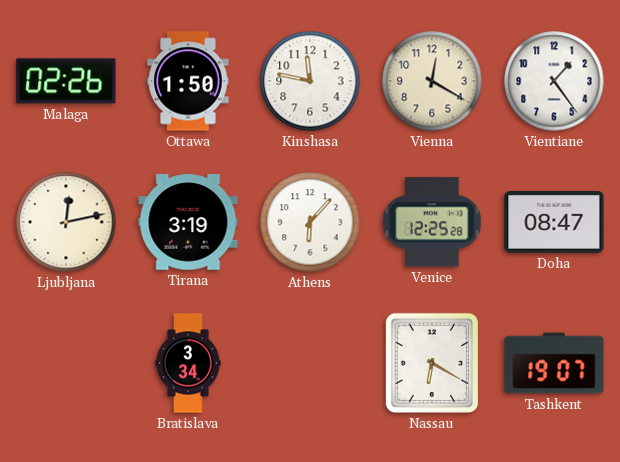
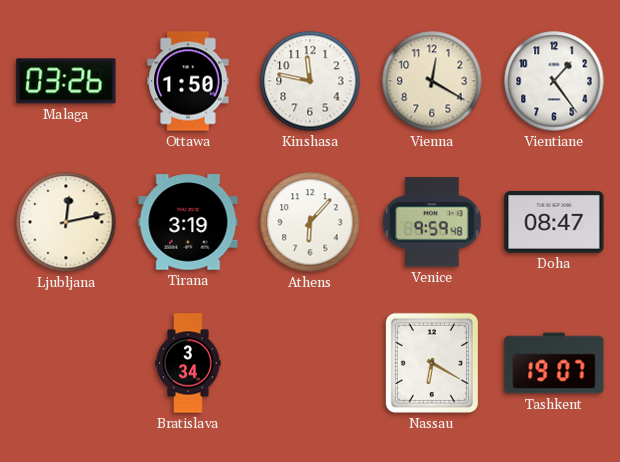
Malaga: 02:26 -> 03:26
Venice: 12:25 -> 9:59
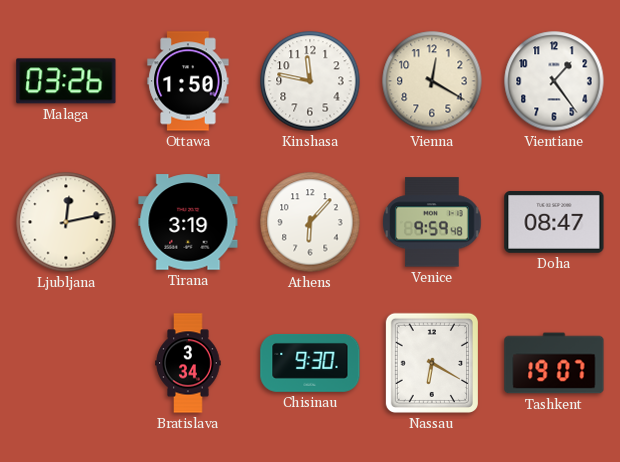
Chisinau: none -> 9:30
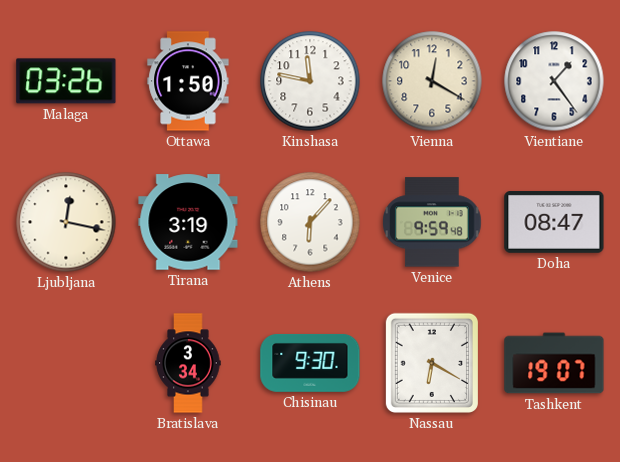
Ljubljana: 12:13 -> 12:17
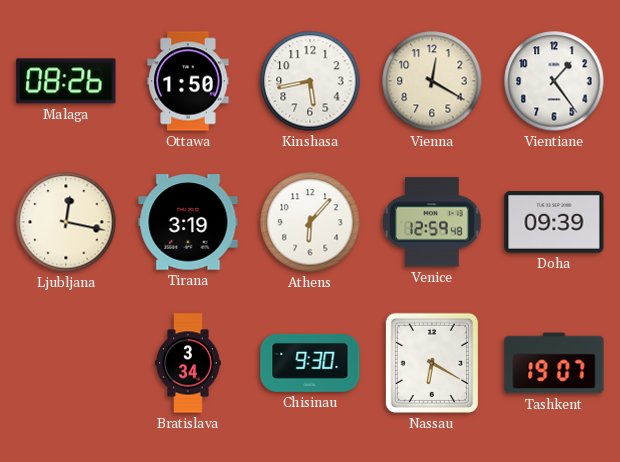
Malaga: 03:26 -> 08:26
Kinshasa: 11:47 -> 5:43
Venice: 9:59 -> 12:59
Doha: 08:47 -> 09:39
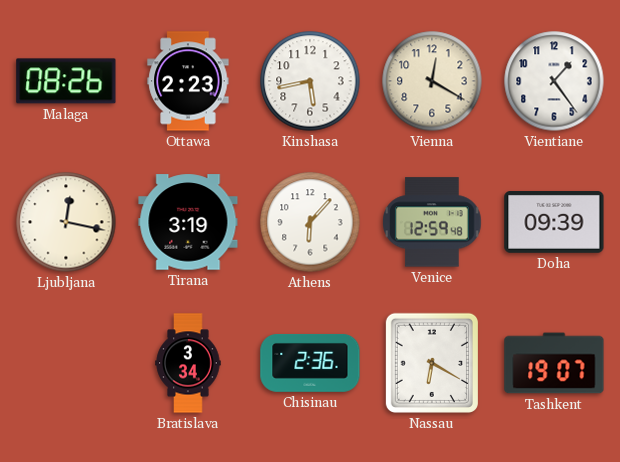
Ottawa: 1:50 -> 2:23
Chisinau: 9:30 -> 2:36
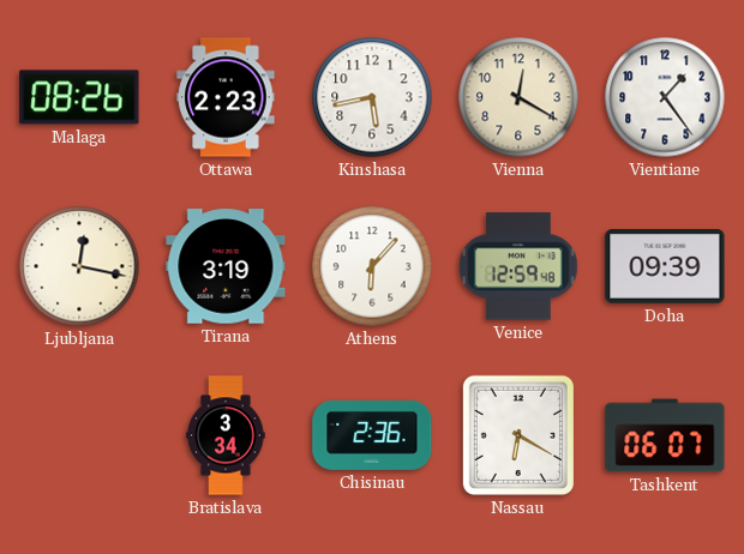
Tashkent: 19:07 -> 06:07
